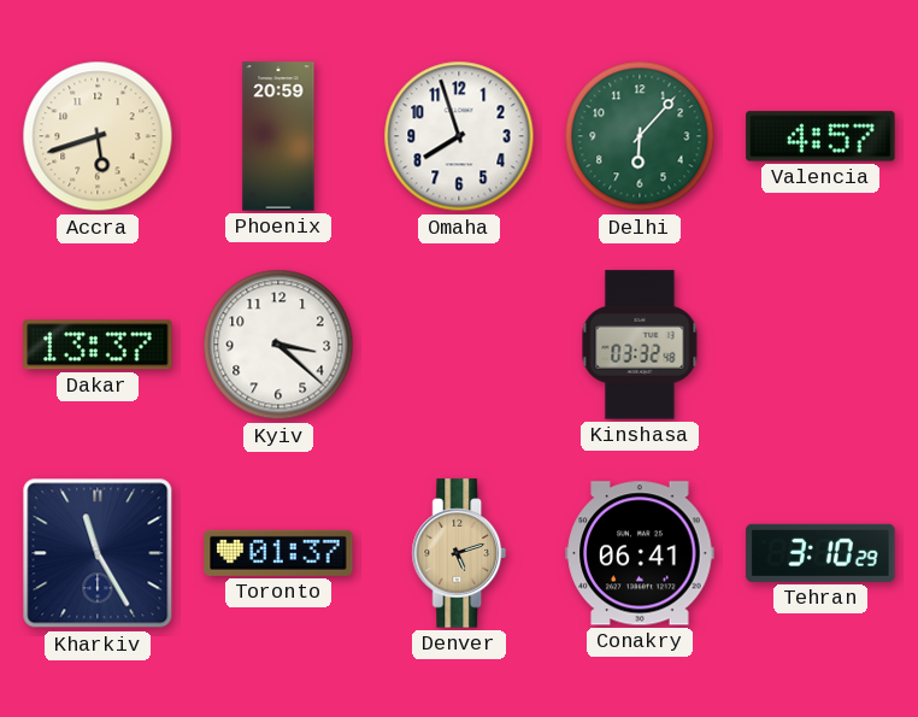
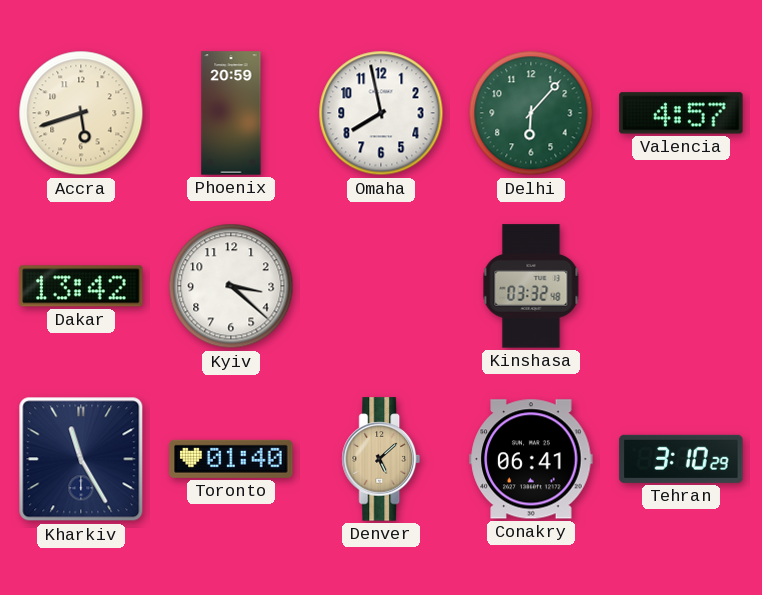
Omaha: 7:57 -> 7:58
Dakar: 13:37 -> 13:42
Toronto: 01:37 -> 01:40
Denver: 5:12 -> 5:08
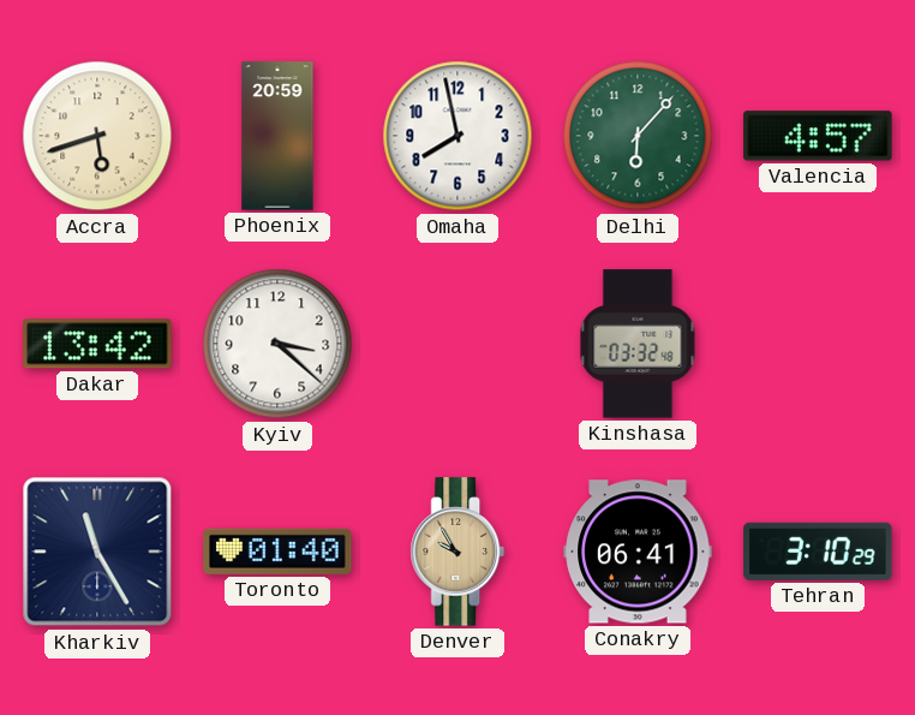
Denver: 5:08 -> 9:55
